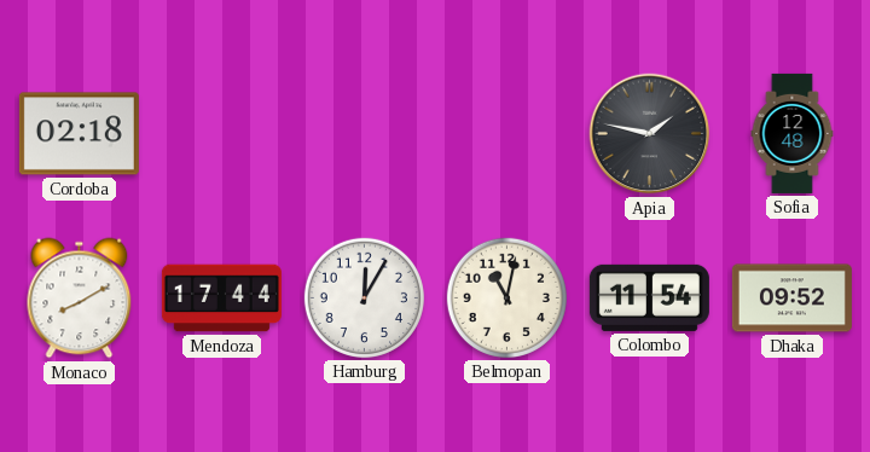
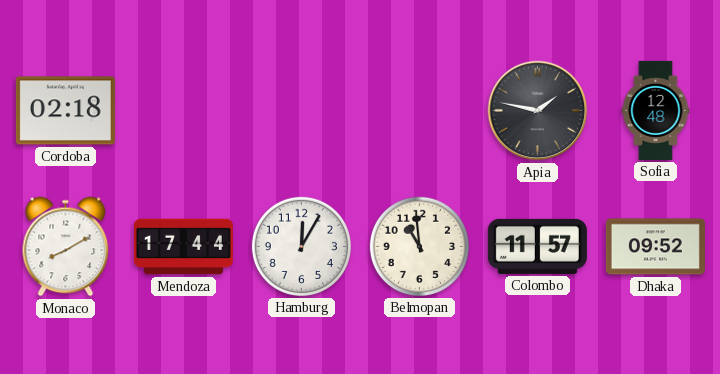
Belmopan: 11:02 -> 10:59
Colombo: 11:54 -> 11:57
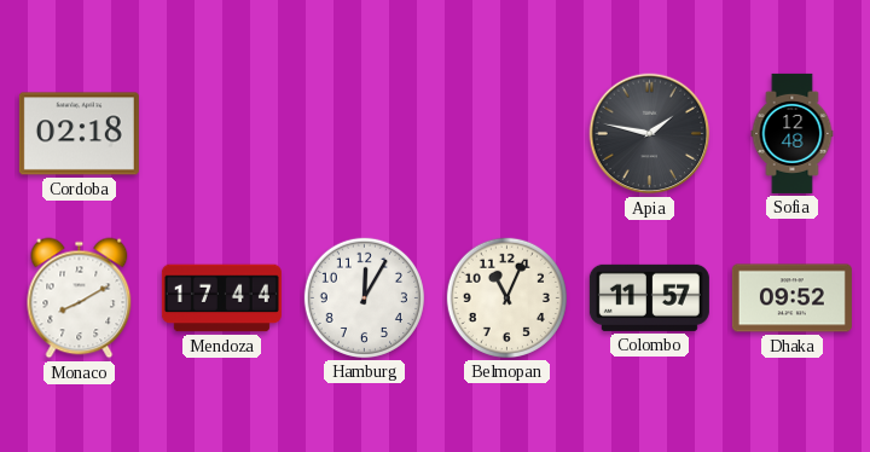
Belmopan: 10:59 -> 11:04
